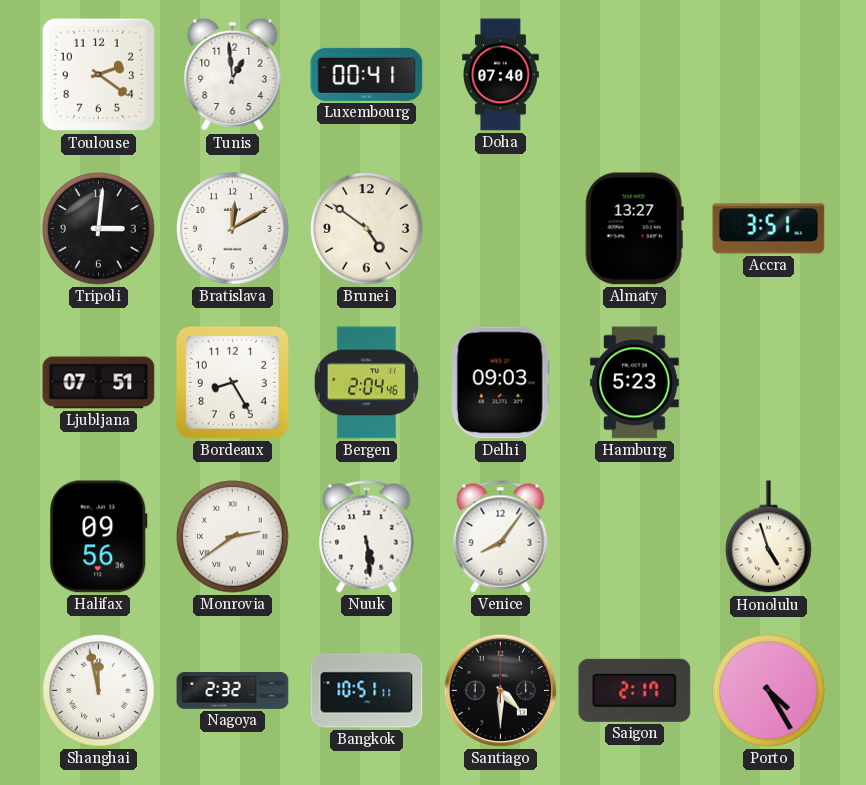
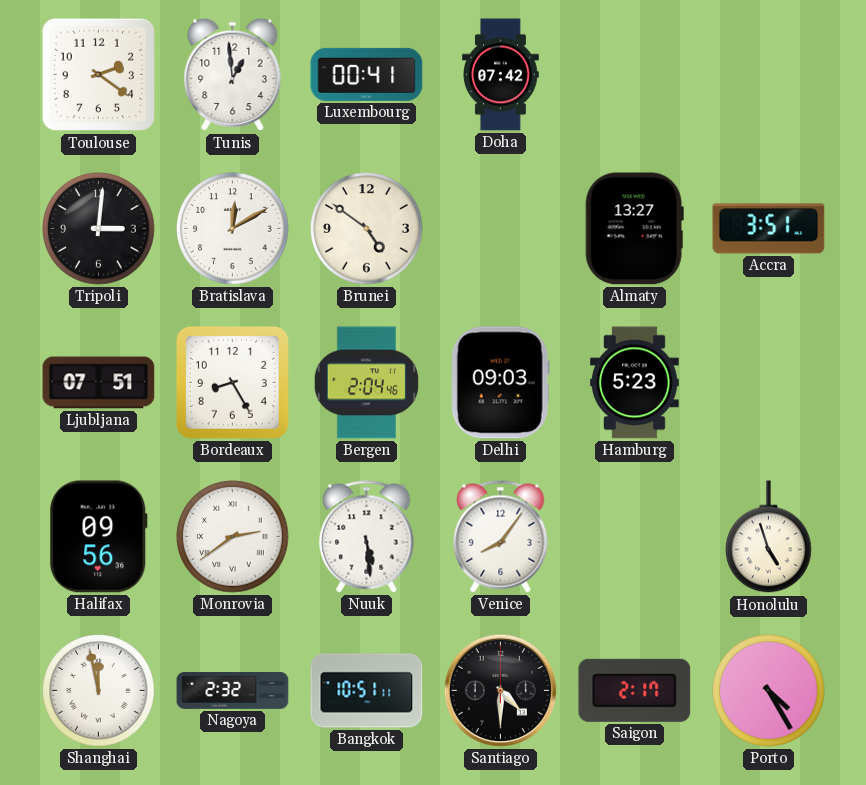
Doha: 07:40 -> 07:42
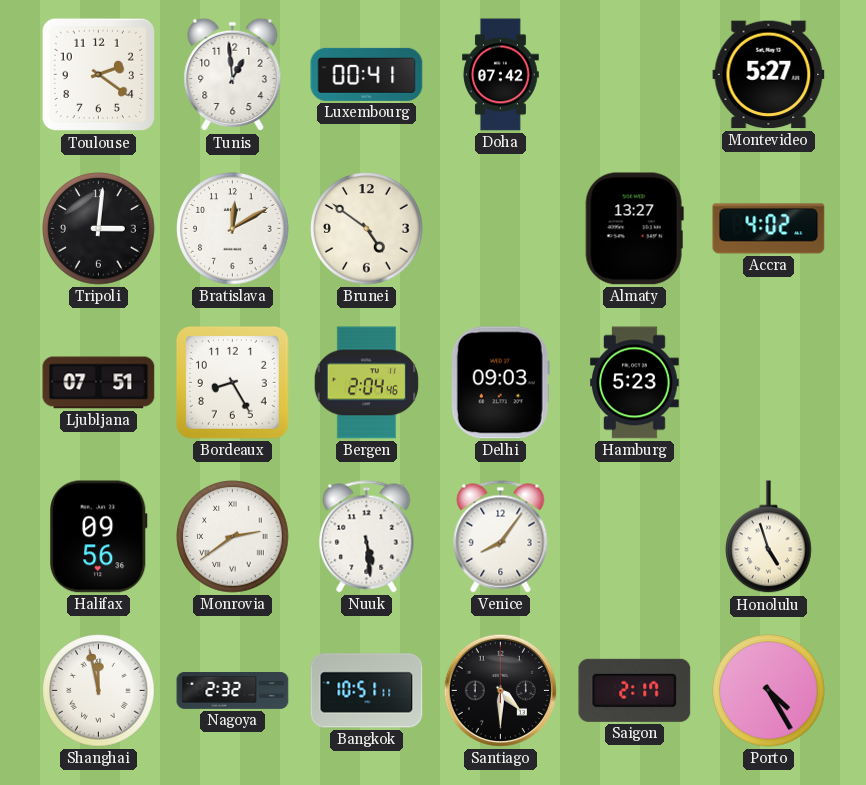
Montevideo: none -> 5:27
Accra: 3:51 -> 4:02
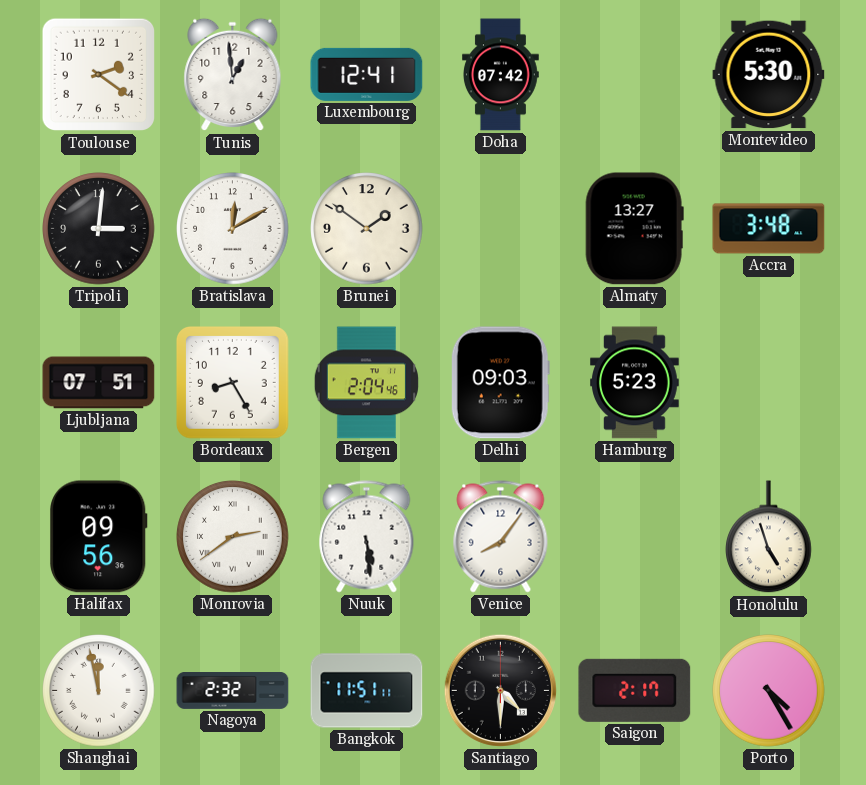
Luxembourg: 00:41 -> 12:41
Montevideo: 5:27 -> 5:30
Brunei: 4:51 -> 1:51
Accra: 4:02 -> 3:48
Bangkok: 10:51 -> 11:51
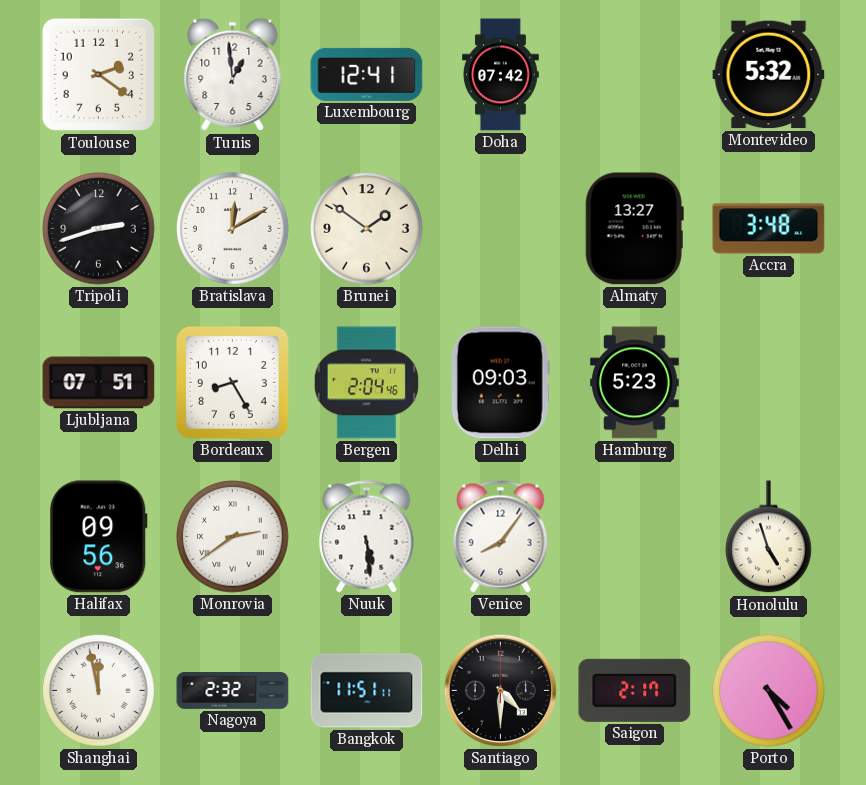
Montevideo: 5:30 -> 5:32
Tripoli: 3:01 -> 2:42
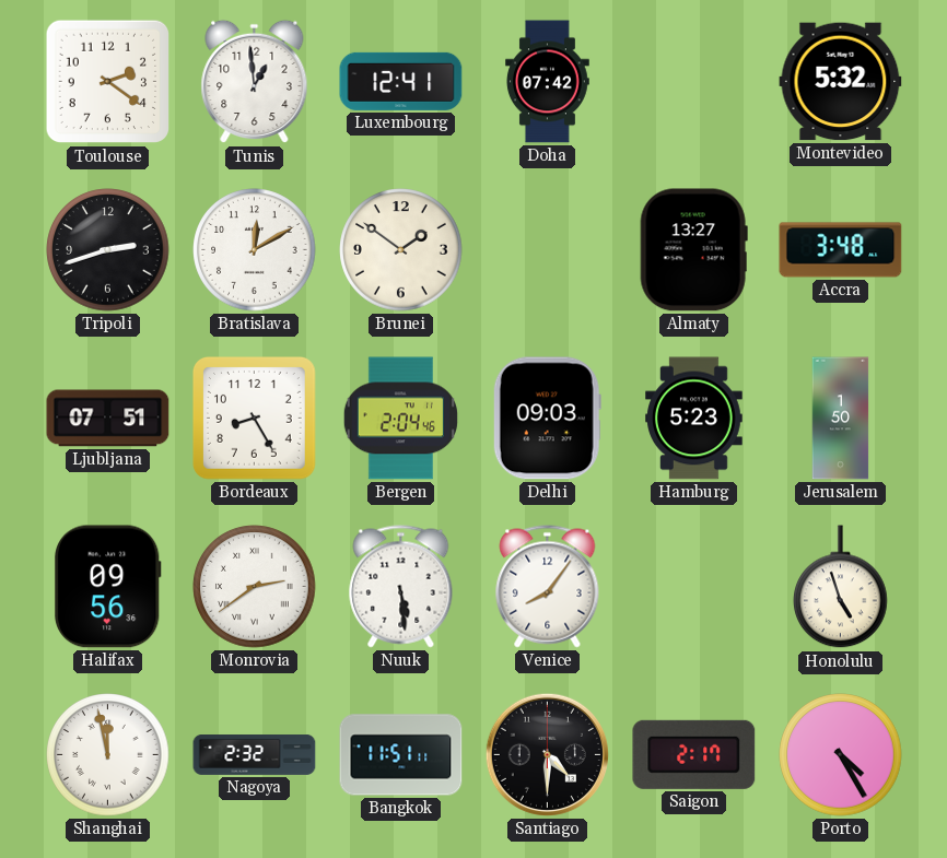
Jerusalem: none -> 1:50
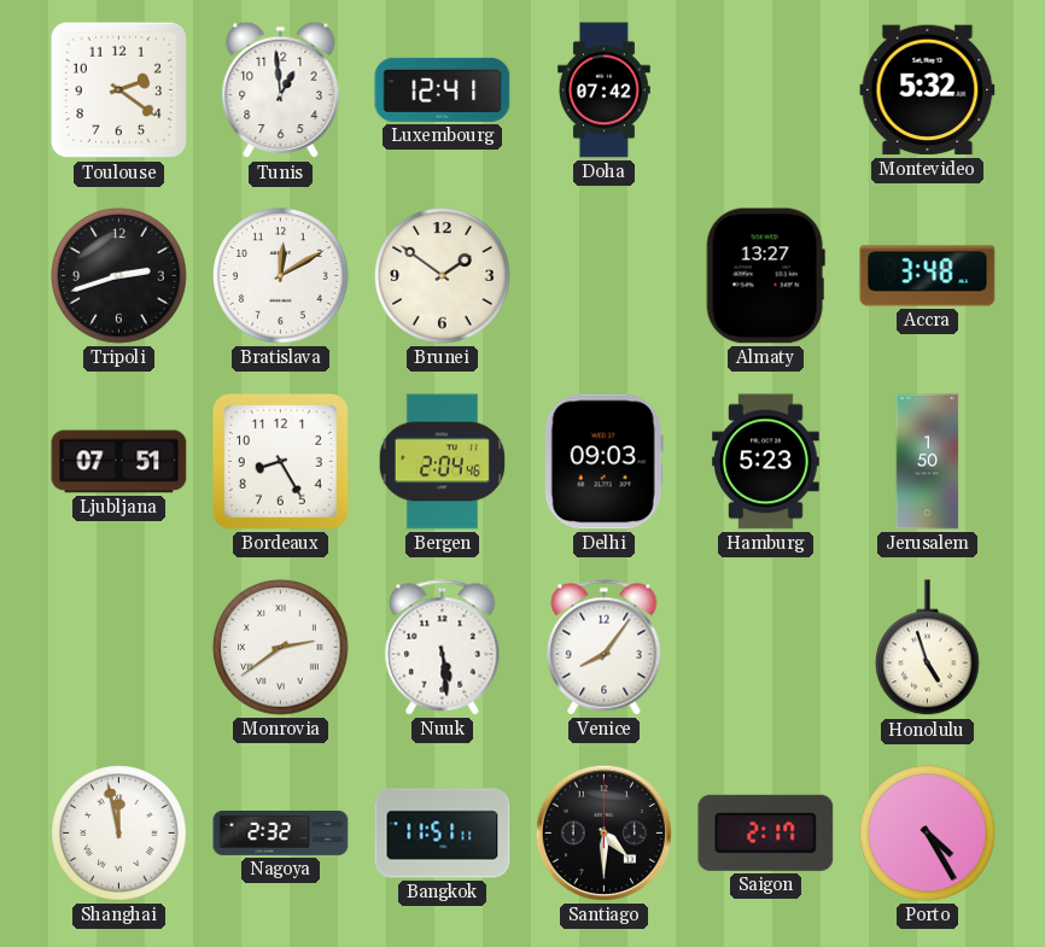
Halifax: 09:56 -> none
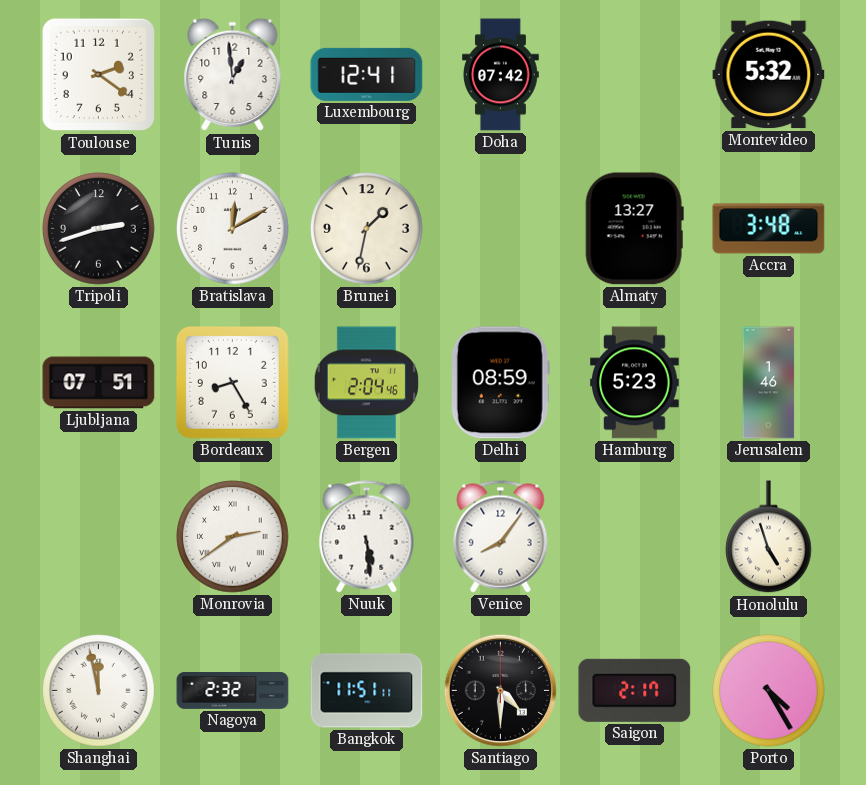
Brunei: 1:51 -> 1:32
Delhi: 09:03 -> 08:59
Jerusalem: 1:50 -> 1:46
